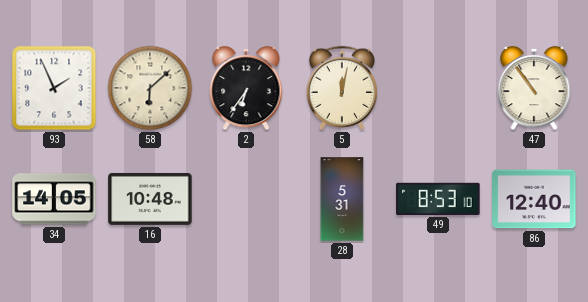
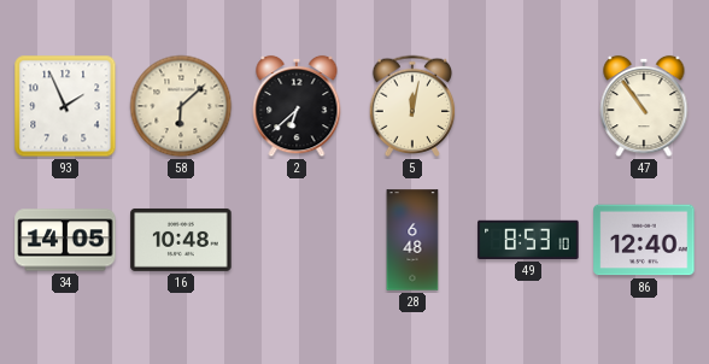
2: 6:36 -> 6:38
28: 5:31 -> 6:48
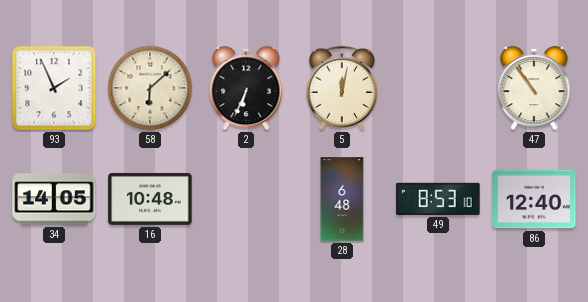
2: 6:38 -> 6:34
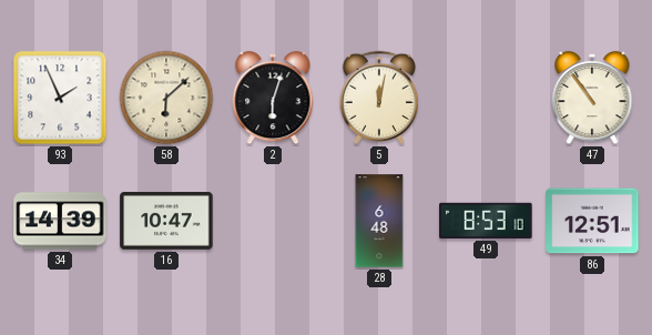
2: 6:34 -> 6:03
34: 14:05 -> 14:39
16: 10:48 -> 10:47
86: 12:40 -> 12:51
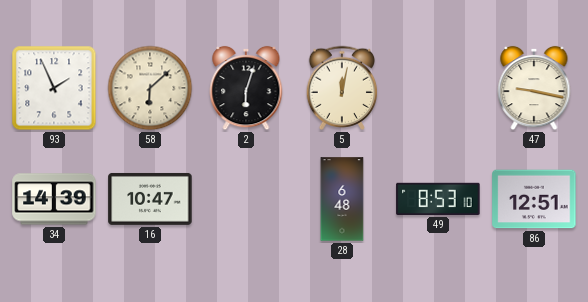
47: 10:54 -> 9:17
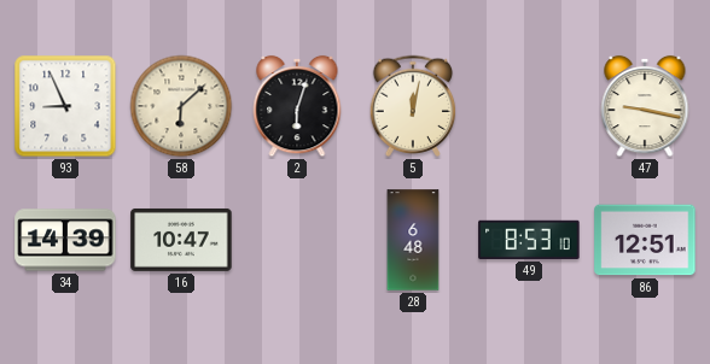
93: 1:56 -> 8:56
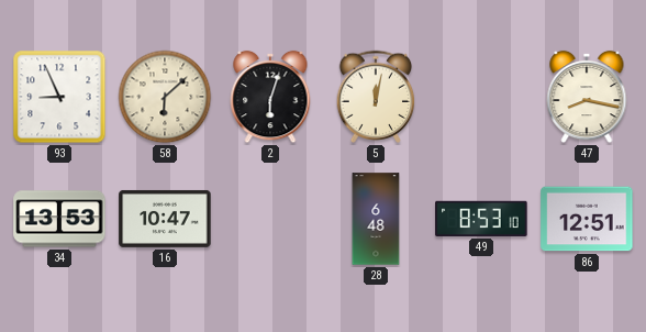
47: 9:17 -> 8:17
34: 14:39 -> 13:53
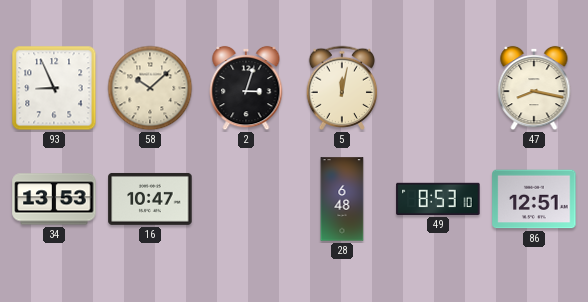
58: 6:08 -> 10:08
2: 6:03 -> 3:03
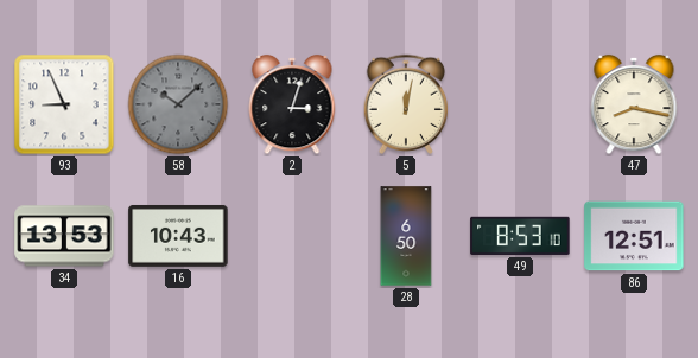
58 dial: cream -> grey
16: 10:47 -> 10:43
28: 6:48 -> 6:50
